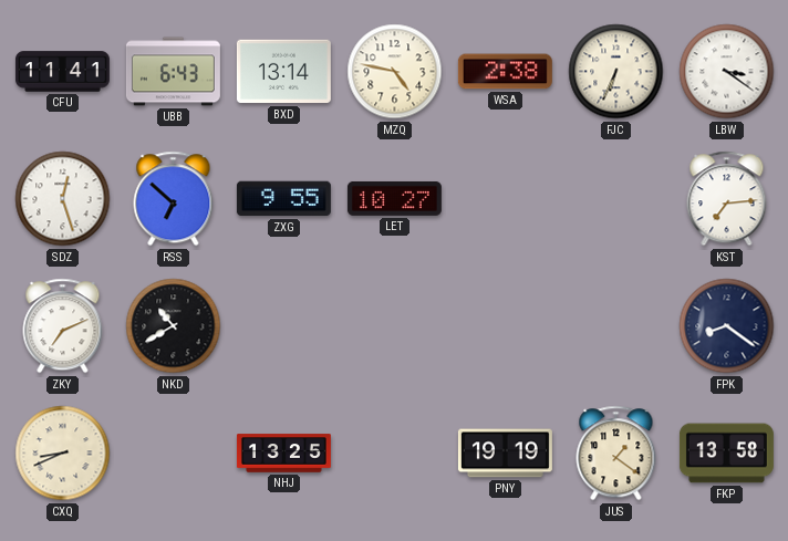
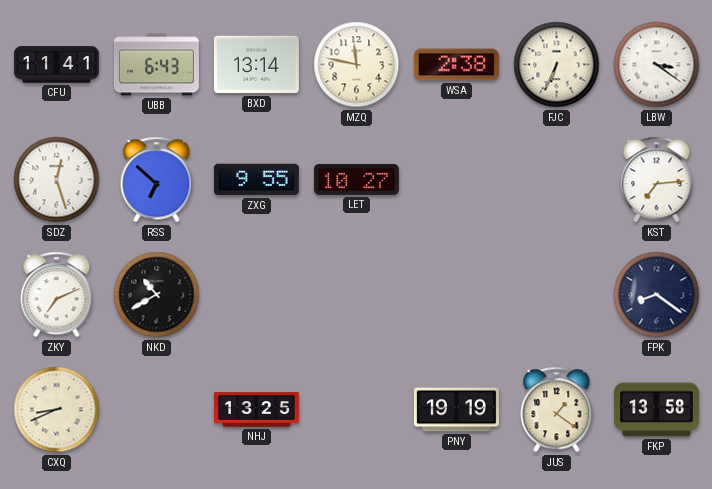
MZQ: 4:47 -> 11:47
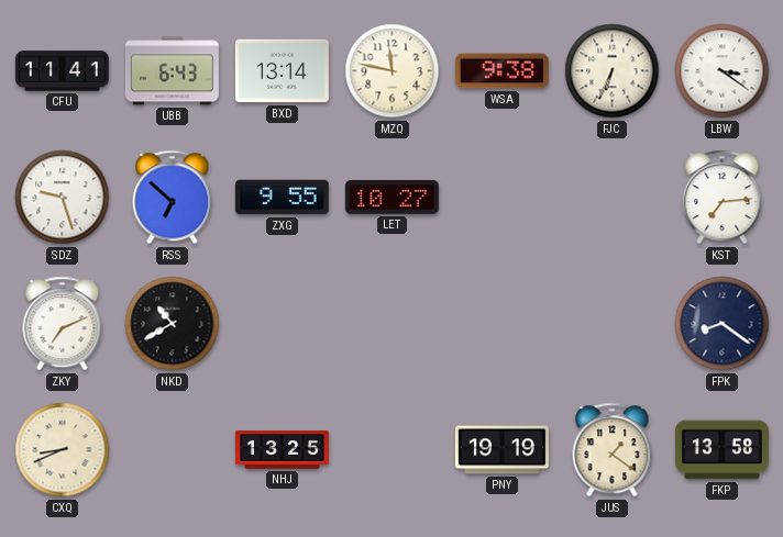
WSA: 2:38 -> 9:38
SDZ: 12:27 -> 9:27
